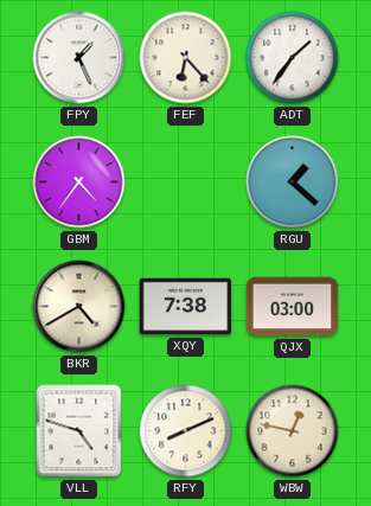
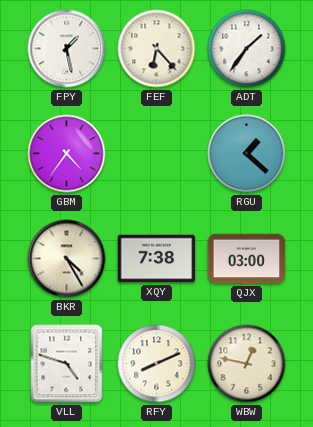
FPY: 1:26 -> 1:28
BKR: 4:40 -> 4:25
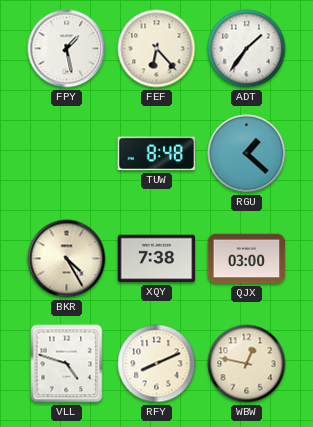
GBM: 4:36 -> none
TUW: none -> 8:48
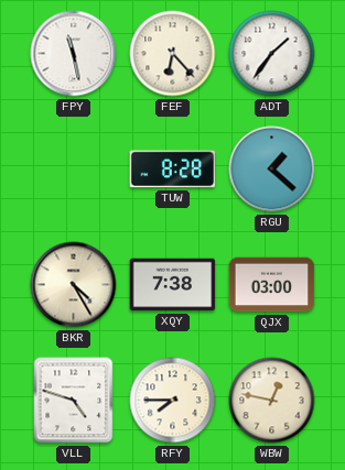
FPY: 1:28 -> 11:28
TUW: 8:48 -> 8:28
RFY: 8:11 -> 7:45
